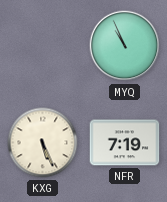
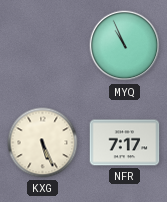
NFR: 7:19 -> 7:17
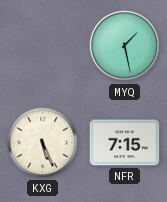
MYQ: 10:56 -> 1:28
NFR: 7:17 -> 7:15
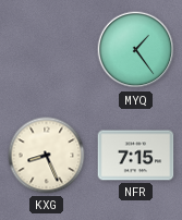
MYQ: 1:28 -> 1:24
KXG: 5:26 -> 8:26
